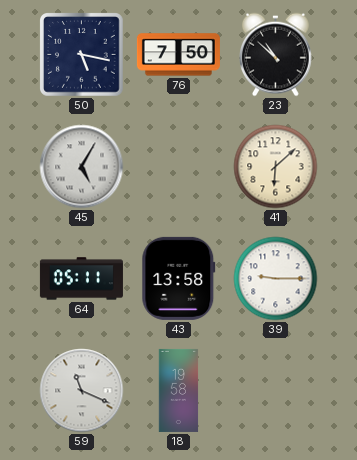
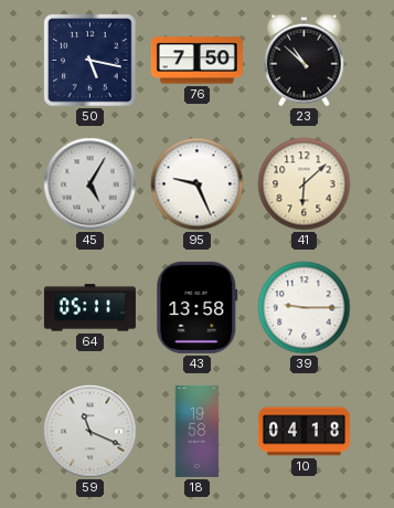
95: none -> 9:26
10: none -> 04:18
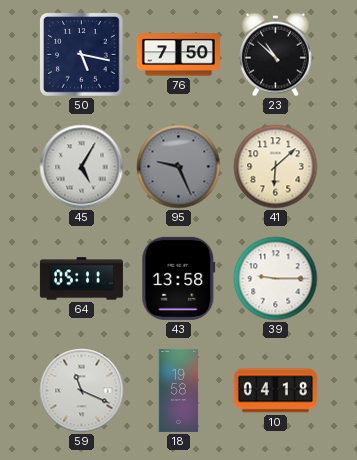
95 dial: white -> grey
